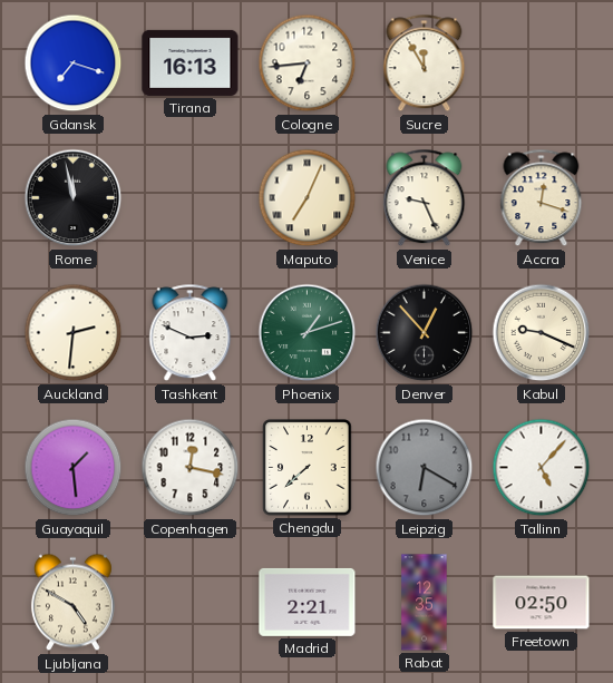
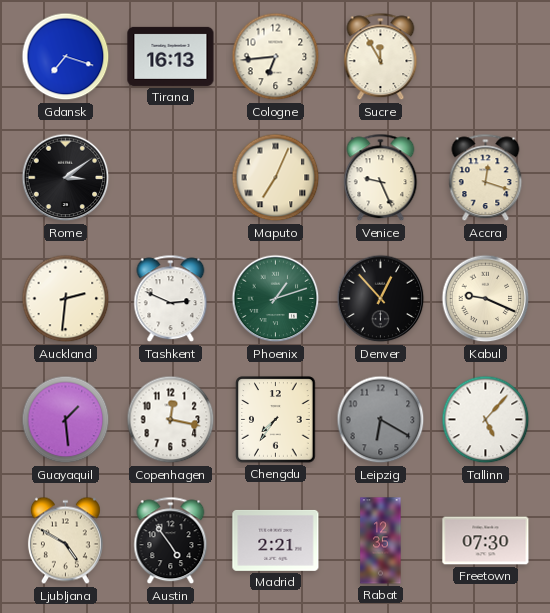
Rome: 11:58 -> 3:09
Chengdu: 7:38 -> 7:36
Austin: none -> 4:54
Freetown: 02:50 -> 07:30
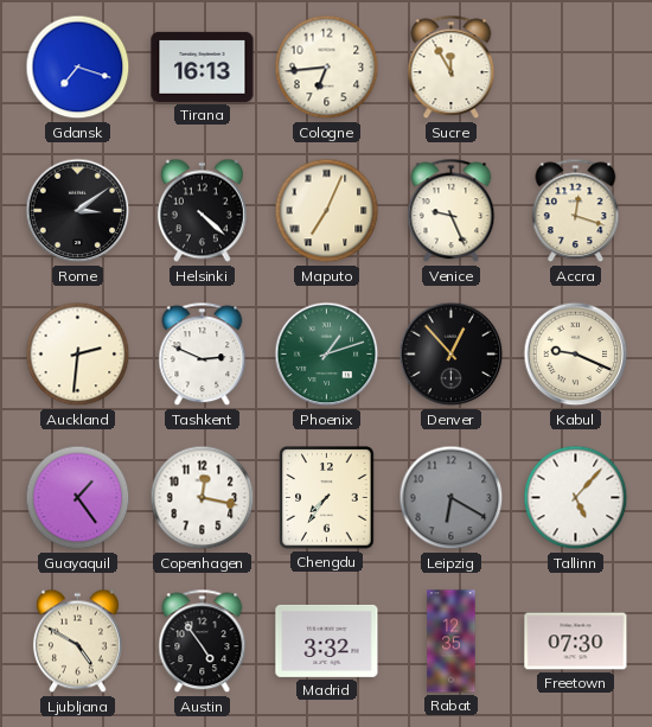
Helsinki: none -> 4:22
Guayaquil: 1:29 -> 1:24
Madrid: 2:21 -> 3:32
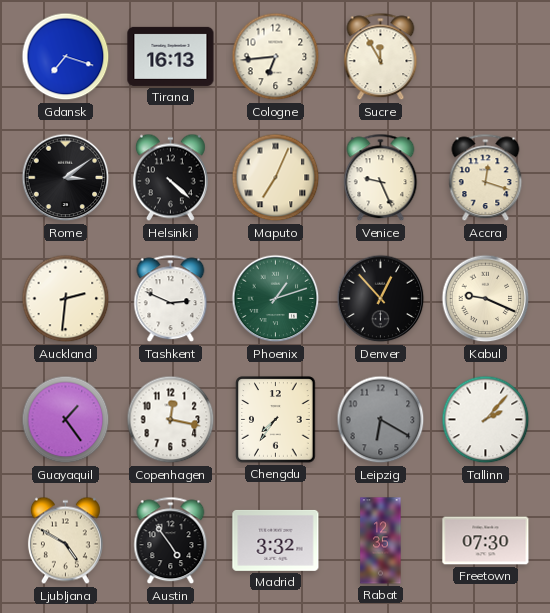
Tallinn: 5:07 -> 2:07
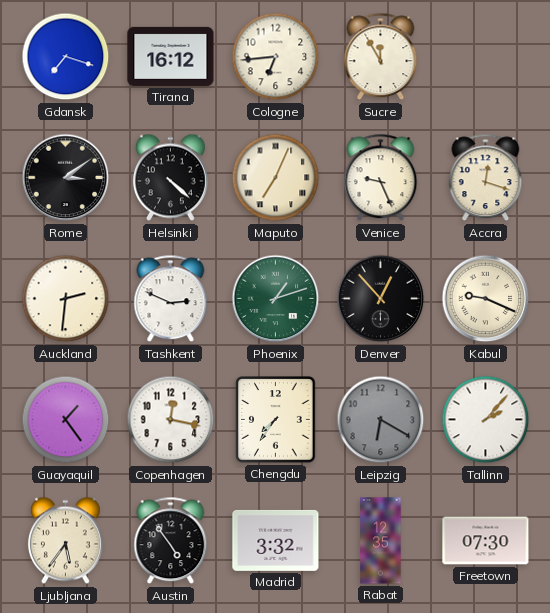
Tirana: 16:13 -> 16:12
Ljubljana: 4:50 -> 5:36
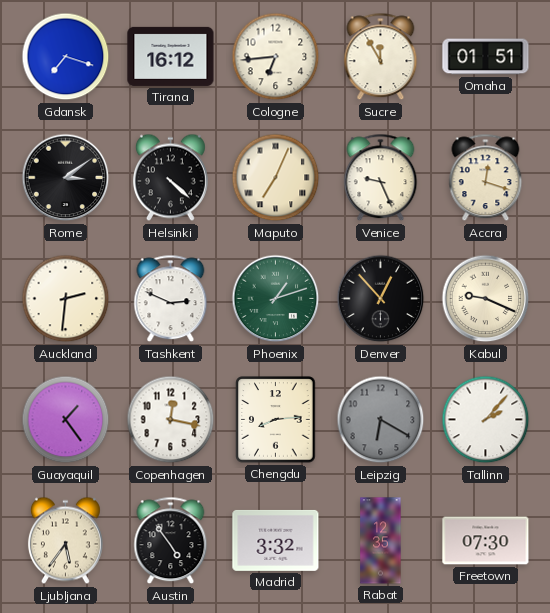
Omaha: none -> 01:51
Chengdu: 7:36 -> 8:14
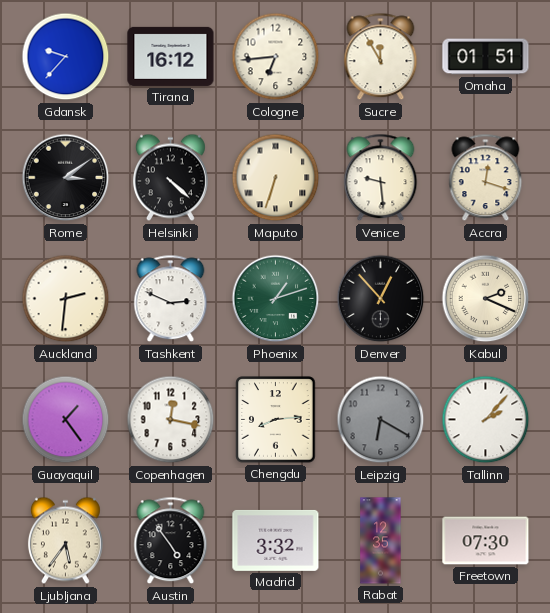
Gdansk: 7:18 -> 9:37
Maputo: 7:04 -> 6:33
Venice: 9:26 -> 9:29
Kabul: 9:19 -> 2:19
